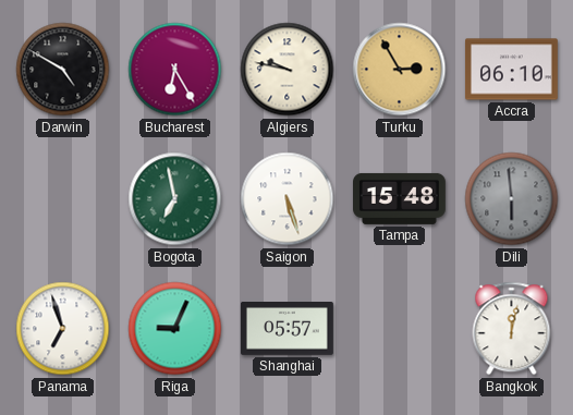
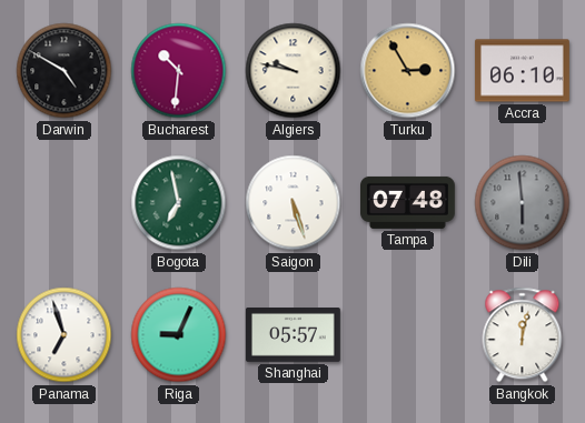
Bucharest: 6:25 -> 10:31
Tampa: 15:48 -> 07:48
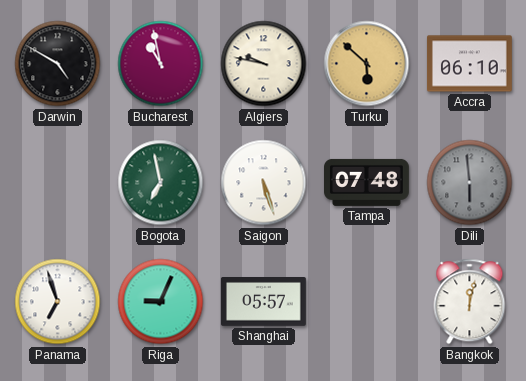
Bucharest: 10:31 -> 10:58
Turku: 2:55 -> 5:52
